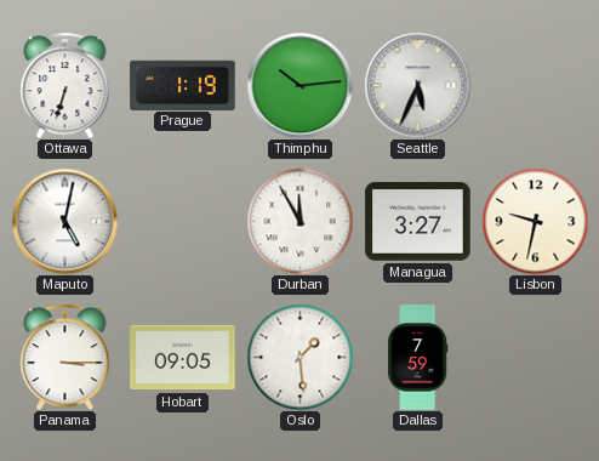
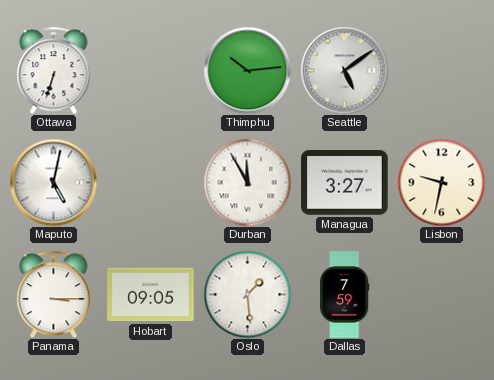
Prague: 1:19 -> none
Seattle: 5:34 -> 5:09
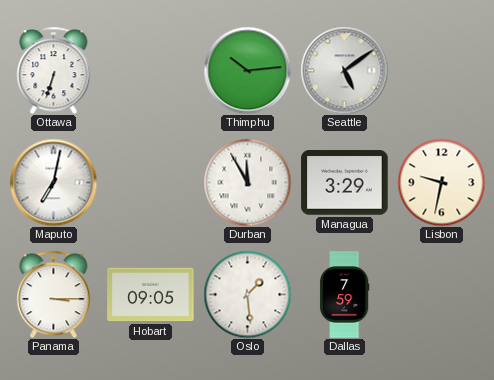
Maputo: 5:02 -> 7:02
Managua: 3:27 -> 3:29
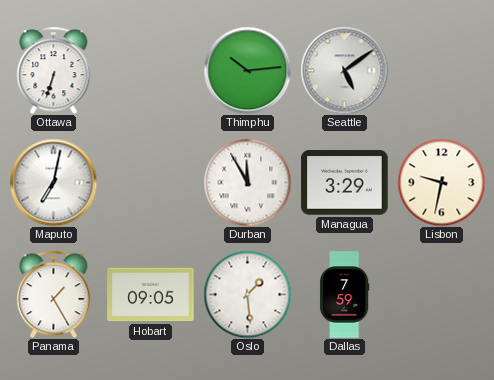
Panama: 3:15 -> 1:25
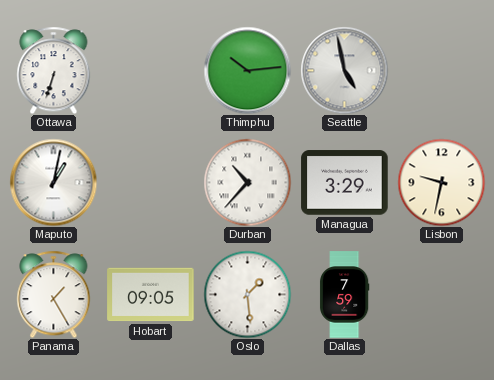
Seattle: 5:09 -> 4:58
Maputo: 7:02 -> 1:02
Durban: 11:55 -> 10:37
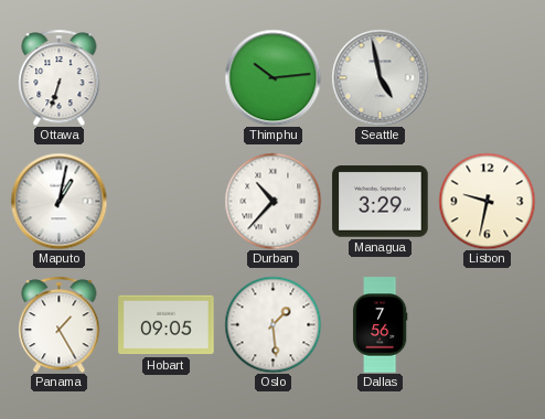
Dallas: 7:59 -> 7:56
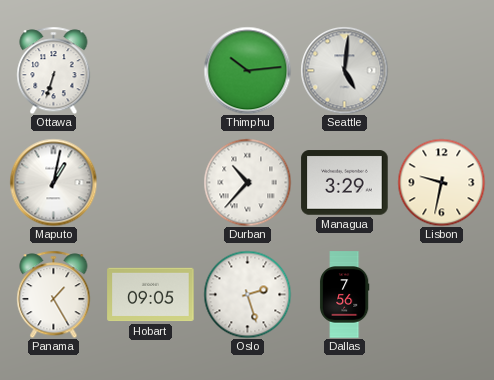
Seattle: 4:58 -> 5:01
Oslo: 1:29 -> 2:27
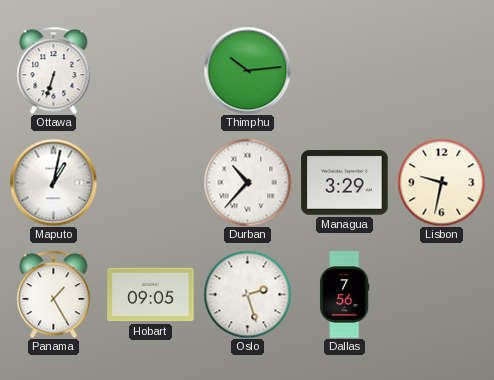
Seattle: 5:01 -> none
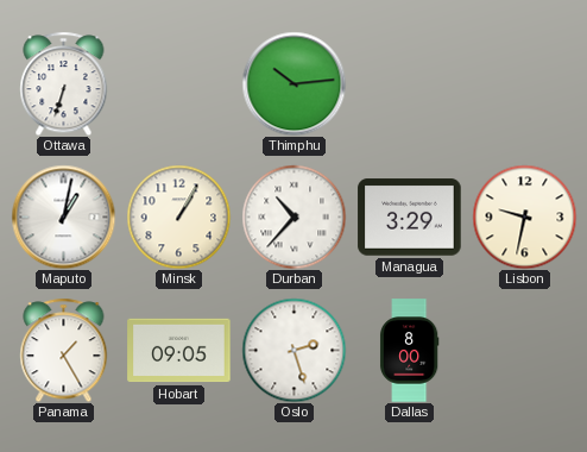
Minsk: none -> 1:05
Dallas: 7:56 -> 8:00
